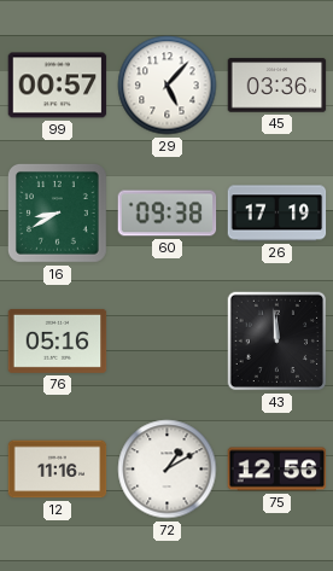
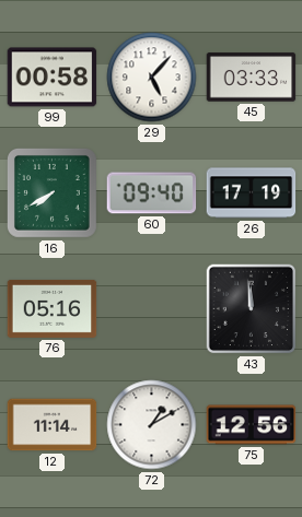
99: 00:57 -> 00:58
45: 03:36 -> 03:33
16: 8:40 -> 7:40
60: 09:38 -> 09:40
12: 11:16 -> 11:14
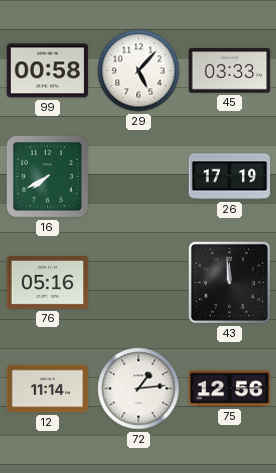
60: 09:40 -> none
72: 1:10 -> 1:14
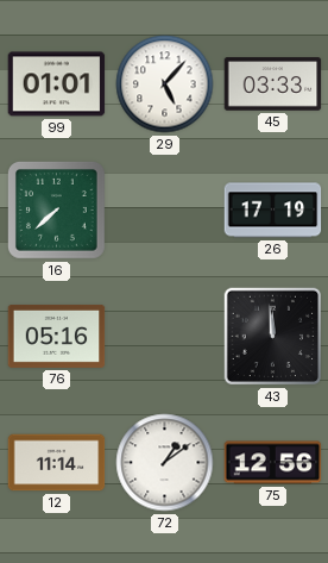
99: 00:58 -> 01:01
16: 7:40 -> 7:38
72: 1:14 -> 1:09
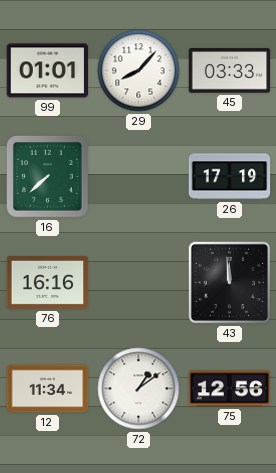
29: 5:07 -> 8:07
76: 05:16 -> 16:16
12: 11:14 -> 11:34
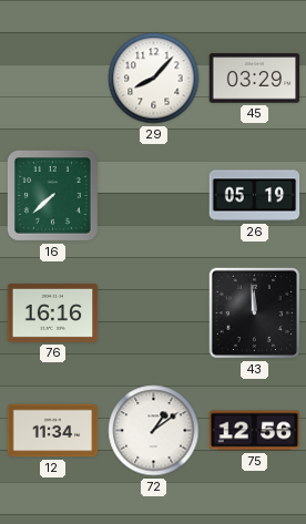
99: 01:01 -> none
45: 03:33 -> 03:29
26: 17:19 -> 05:19
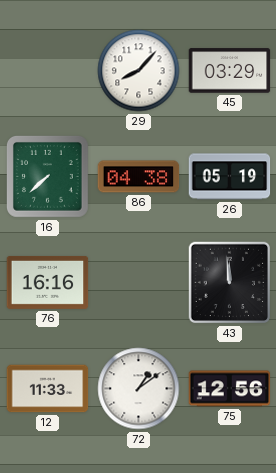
86: none -> 04:38
12: 11:34 -> 11:33
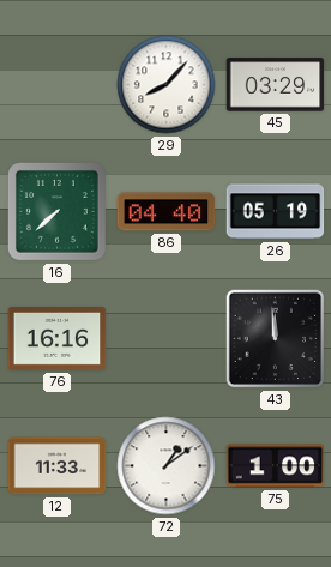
86: 04:38 -> 04:40
75: 12:56 -> 1:00
